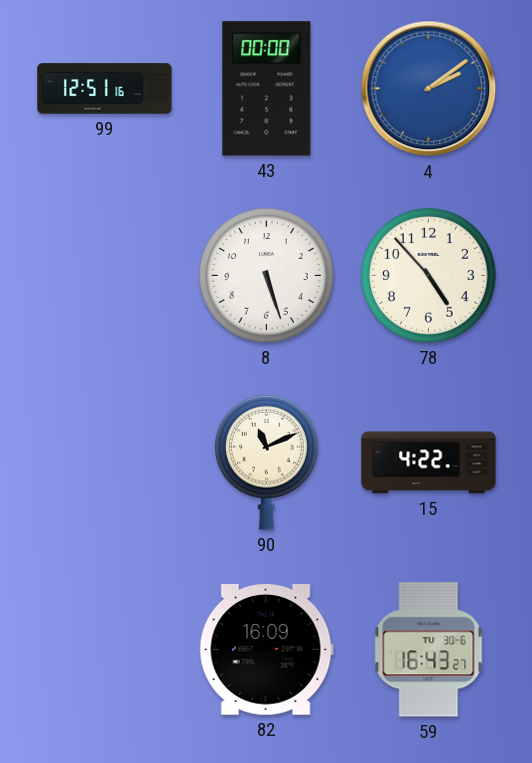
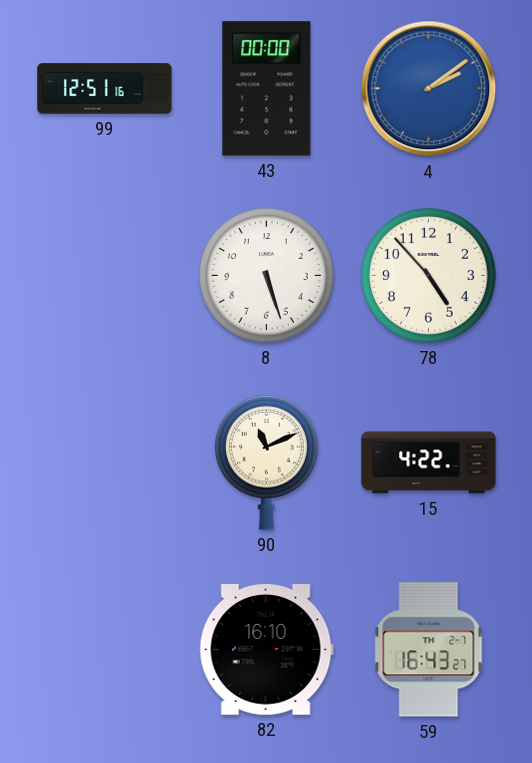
82: 16:09 -> 16:10
59 date: TU 30-6 -> TH 2-7
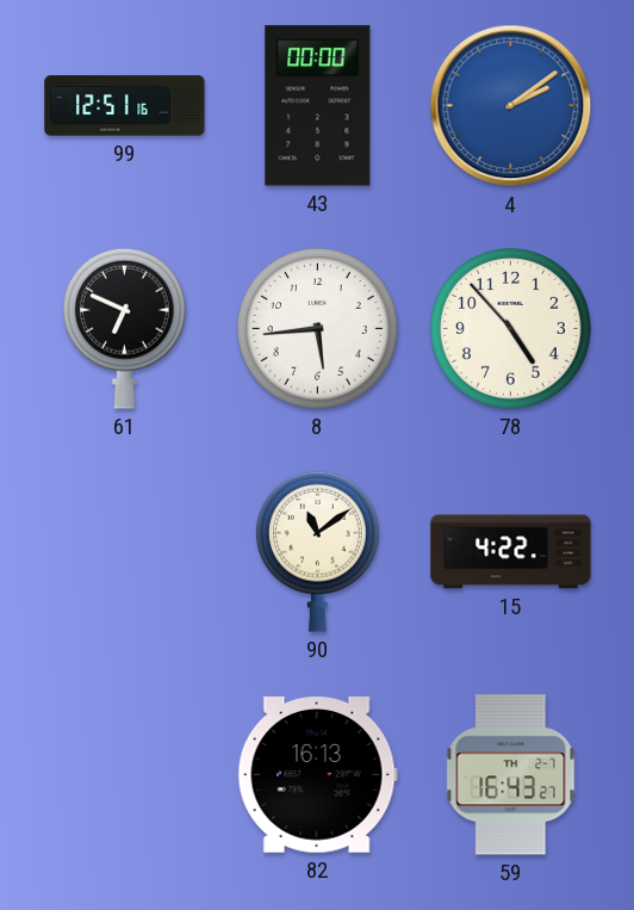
61: none -> 6:49
8: 5:27 -> 5:44
90: 11:11 -> 11:09
82: 16:10 -> 16:13
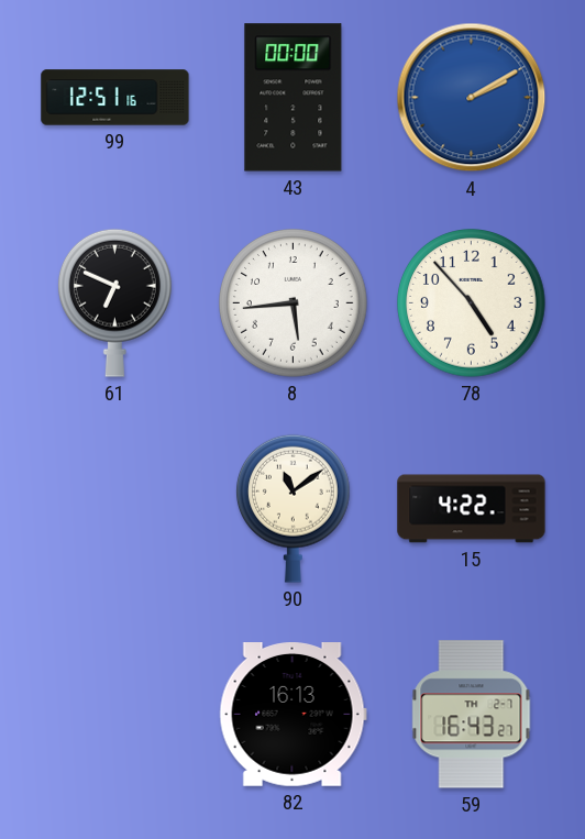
4: 2:09 -> 2:10
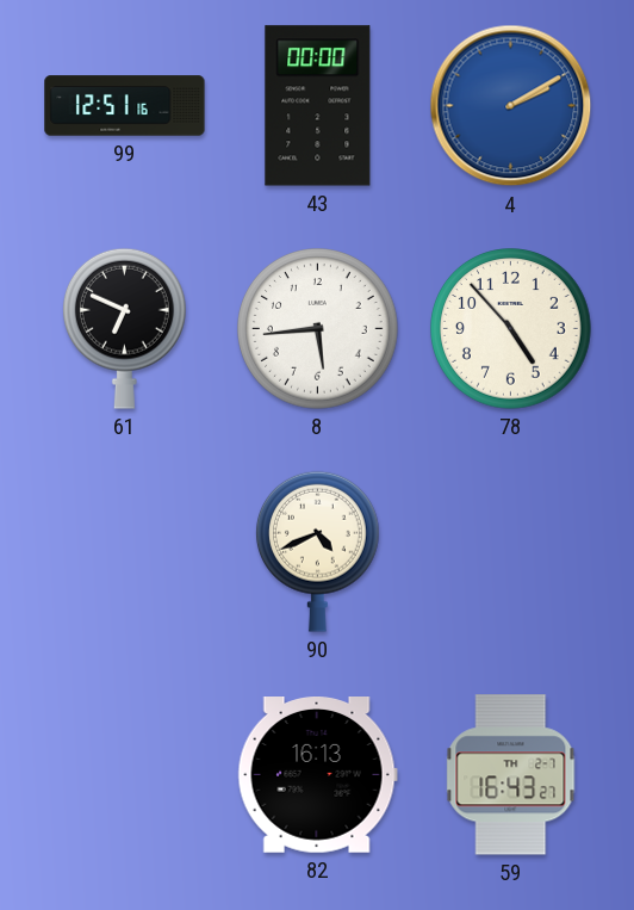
90: 11:09 -> 4:41
15: 4:22 -> none
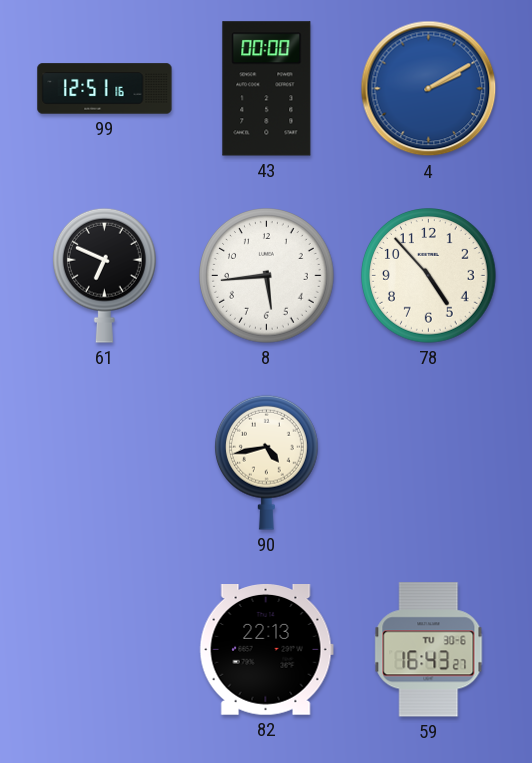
90: 4:41 -> 4:43
82: 16:13 -> 22:13
59 date: TH 2-7 -> TU 30-6
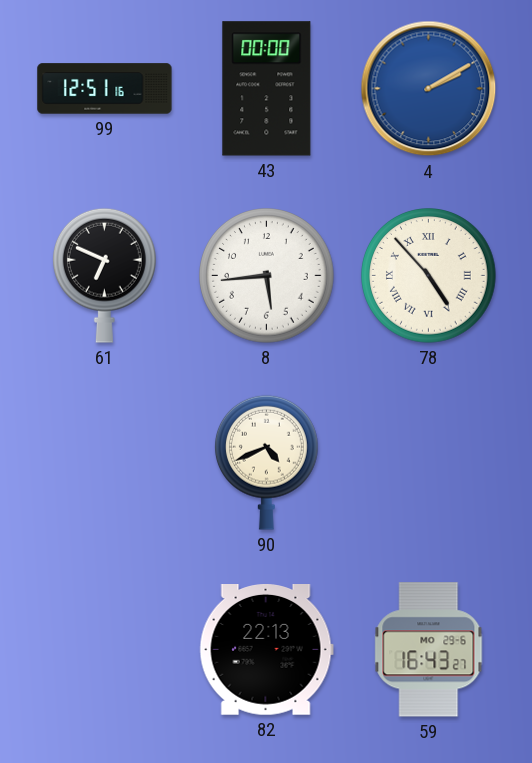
78 numerals: Arabic -> Roman
90: 4:43 -> 4:41
59 date: TU 30-6 -> MO 29-6
